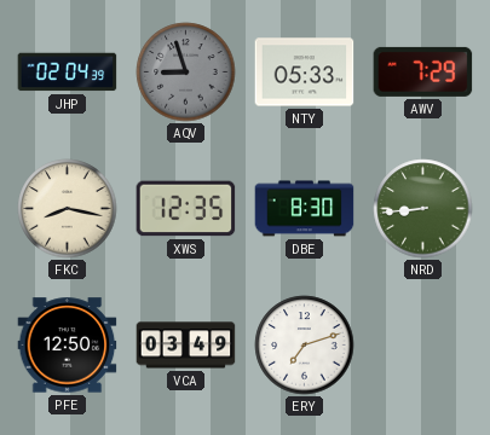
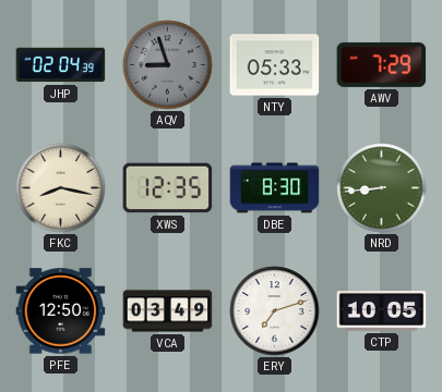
CTP: none -> 10:05
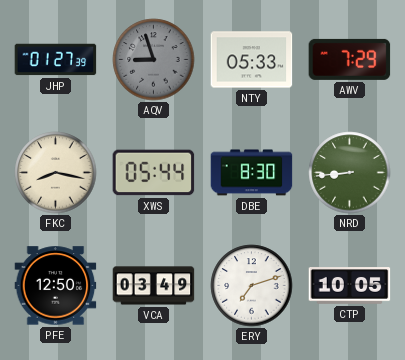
JHP: 02:04 -> 01:27
XWS: 12:35 -> 05:44
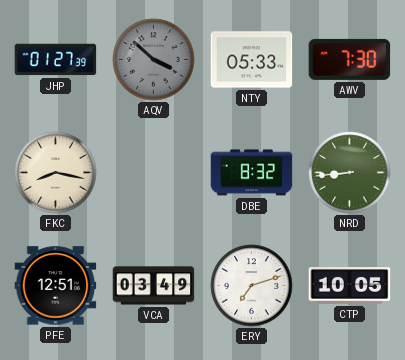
AQV: 8:57 -> 3:52
AWV: 7:29 -> 7:30
XWS: 05:44 -> none
DBE: 8:30 -> 8:32
PFE: 12:50 -> 12:51
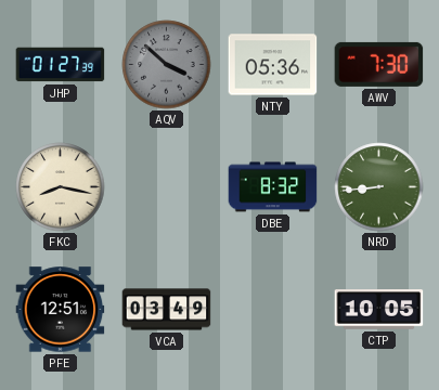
NTY: 05:33 -> 05:36
ERY: 7:12 -> none
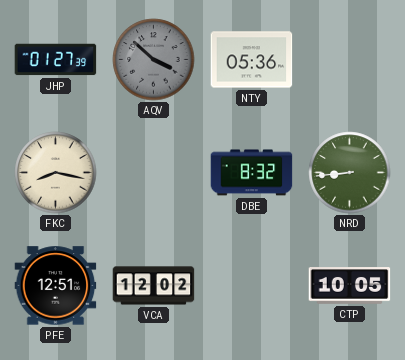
AWV: 7:30 -> none
VCA: 03:49 -> 12:02
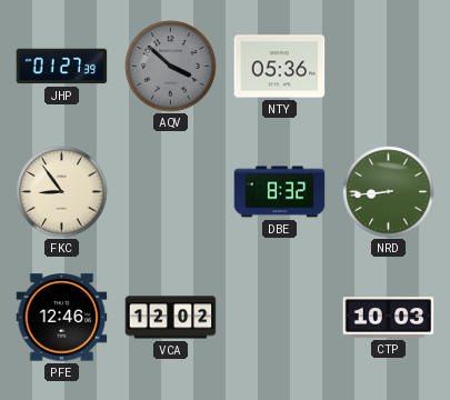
FKC: 8:17 -> 8:54
PFE: 12:51 -> 12:46
CTP: 10:05 -> 10:03
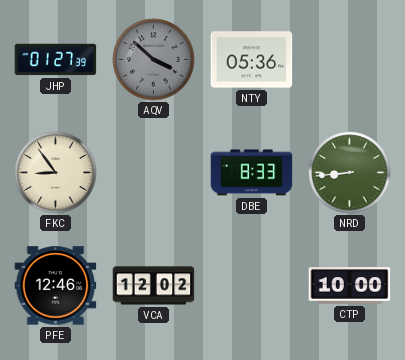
DBE: 8:32 -> 8:33
CTP: 10:03 -> 10:00
